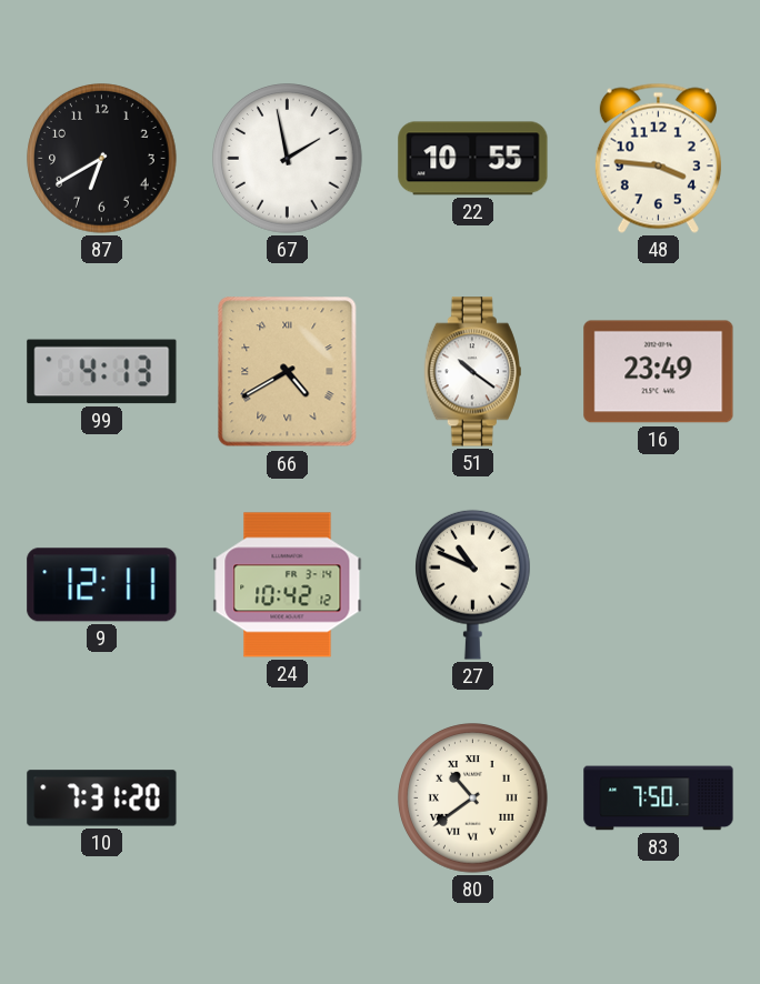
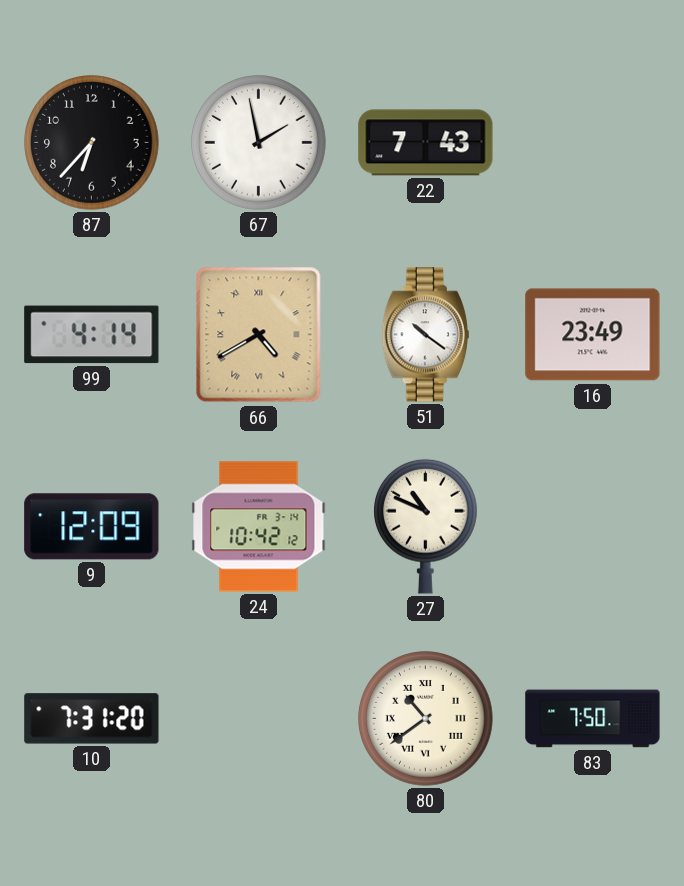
87: 6:40 -> 6:37
22: 10:55 -> 7:43
48: 3:46 -> none
99: 4:13 -> 4:14
9: 12:11 -> 12:09
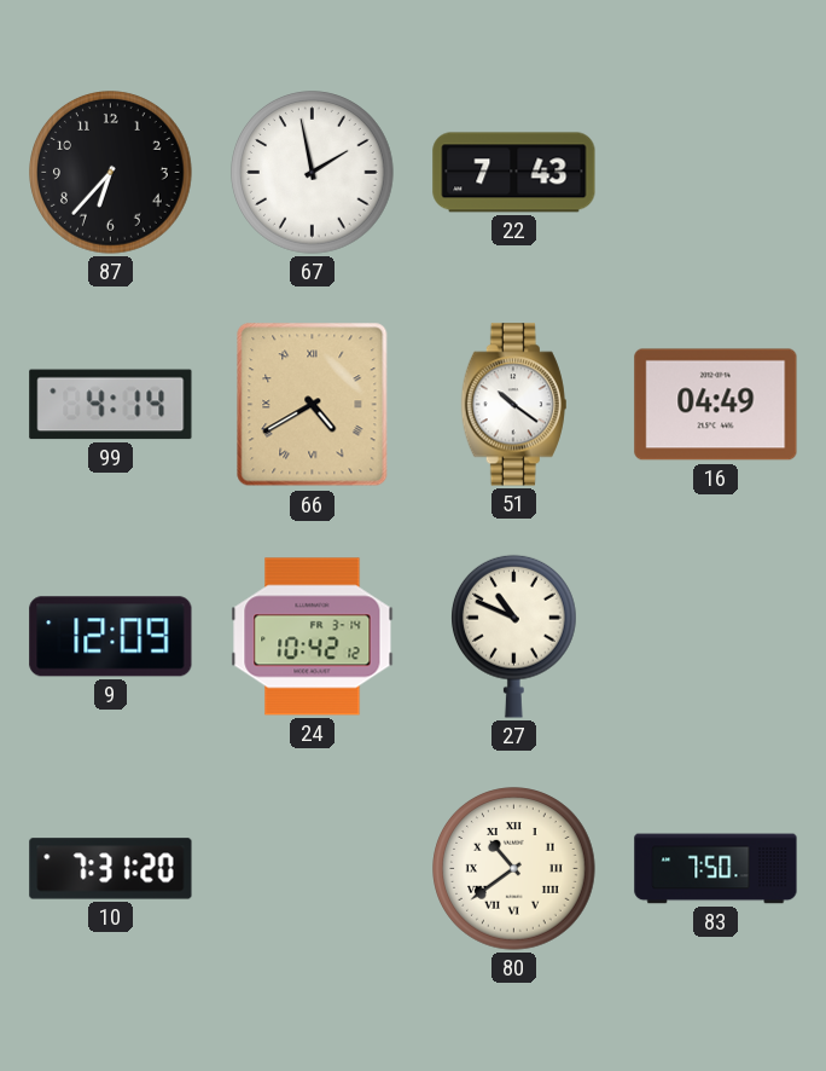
16: 23:49 -> 04:49
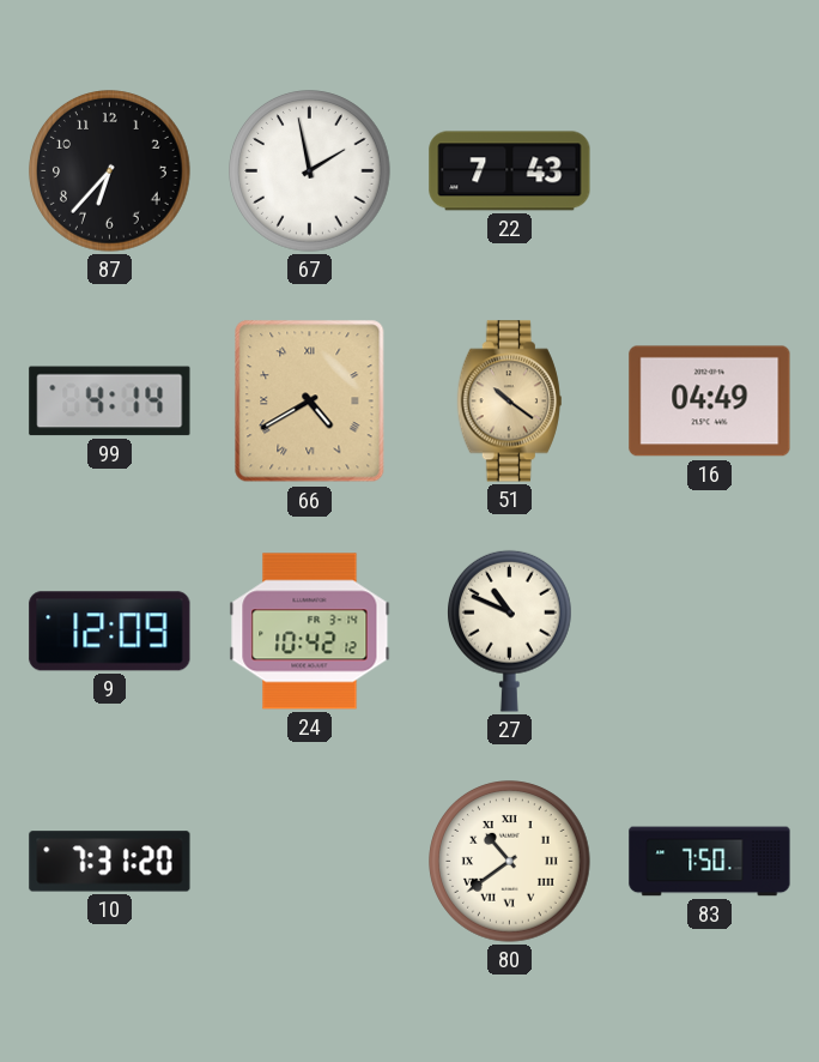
51 dial: white -> champagne
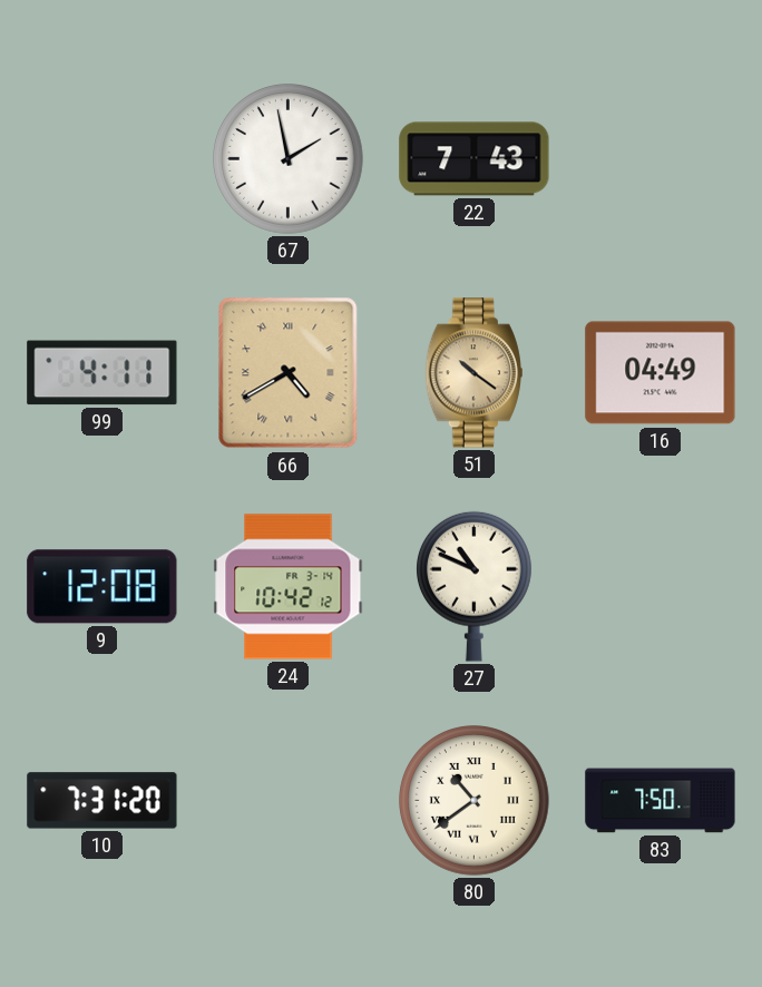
87: 6:37 -> none
99: 4:14 -> 4:11
9: 12:09 -> 12:08
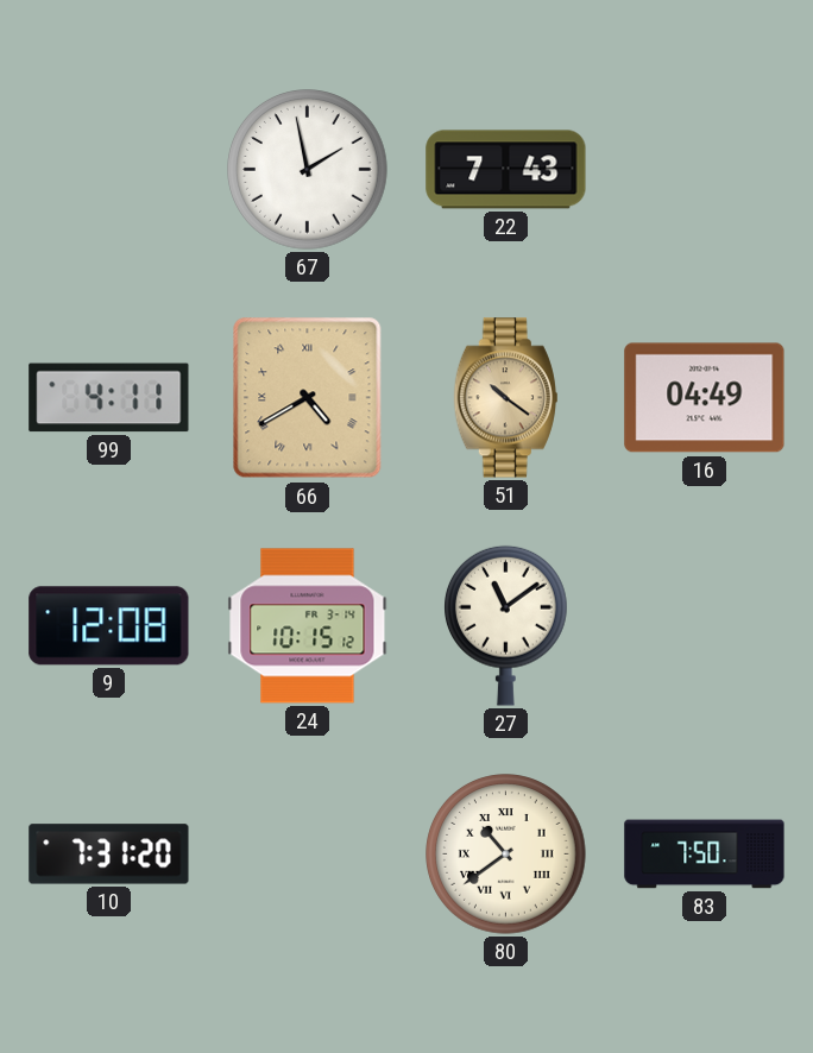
24: 10:42 -> 10:15
27: 10:49 -> 11:09
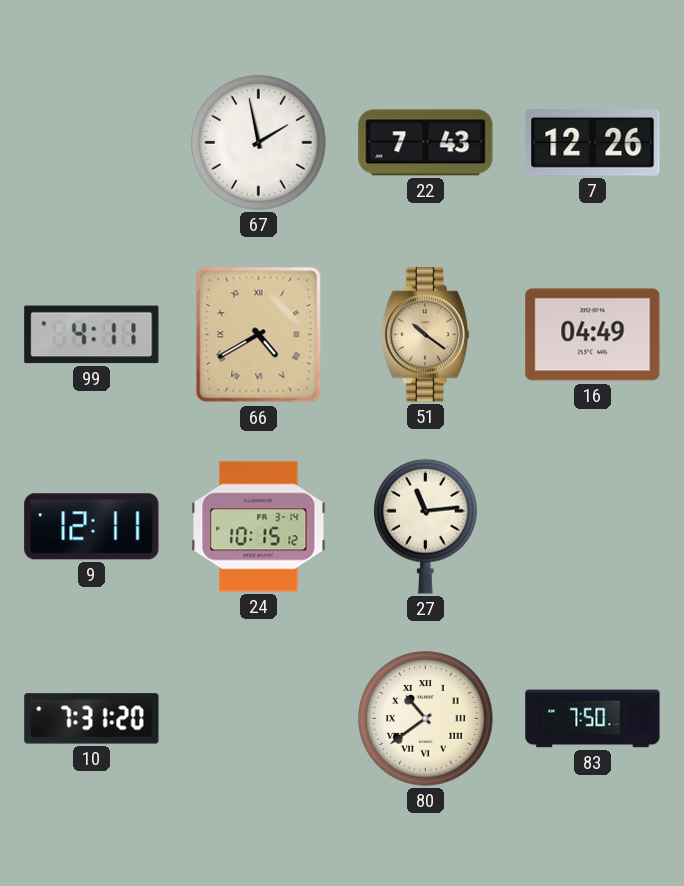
7: none -> 12:26
9: 12:08 -> 12:11
27: 11:09 -> 11:14
